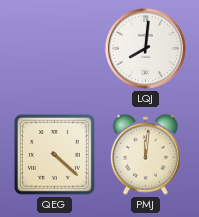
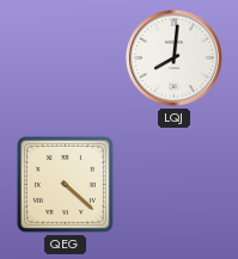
PMJ: 12:01 -> none
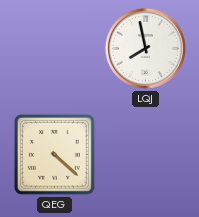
LQJ: 8:01 -> 7:58
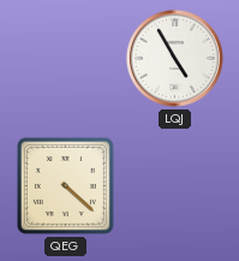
LQJ: 7:58 -> 4:55
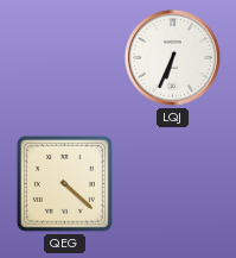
LQJ: 4:55 -> 6:34
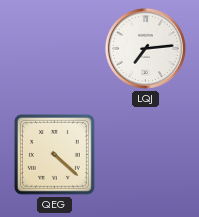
LQJ: 6:34 -> 7:14
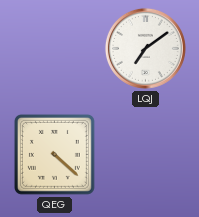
LQJ: 7:14 -> 7:09
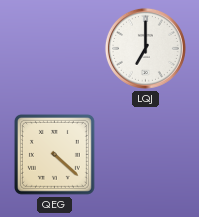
LQJ: 7:09 -> 7:00
